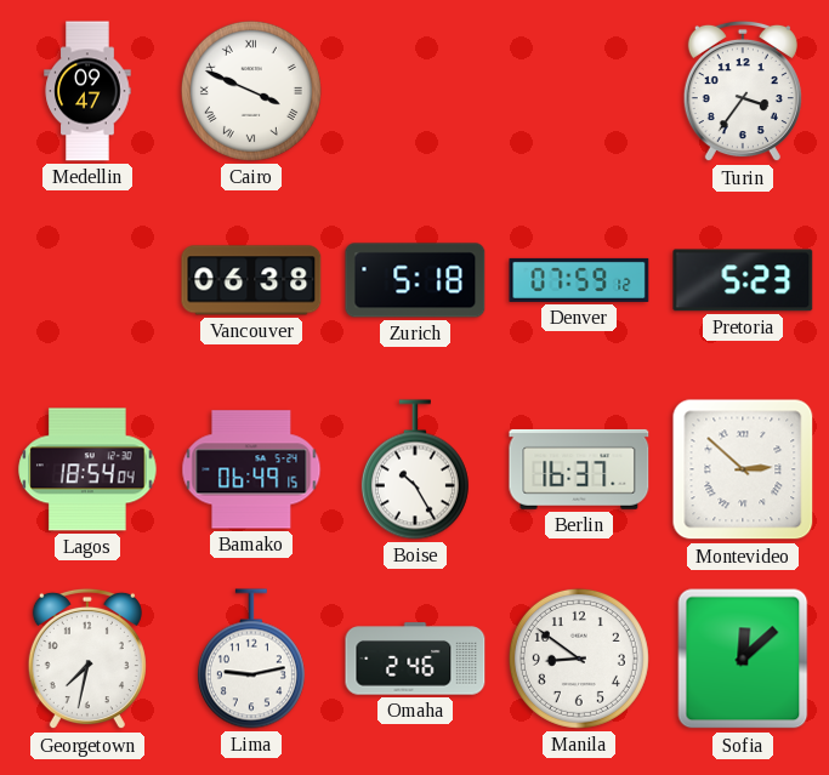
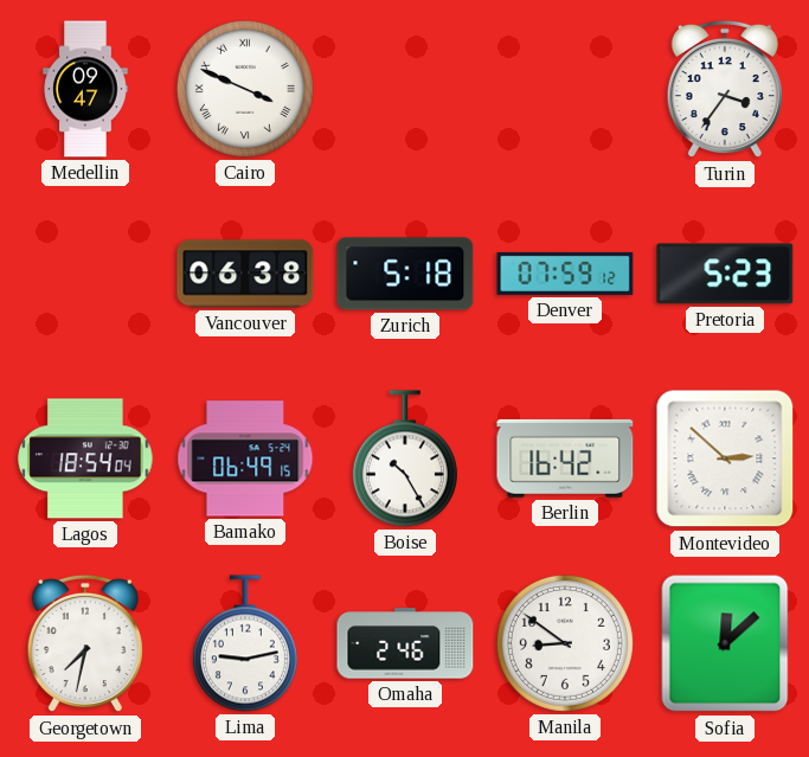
Berlin: 16:37 -> 16:42
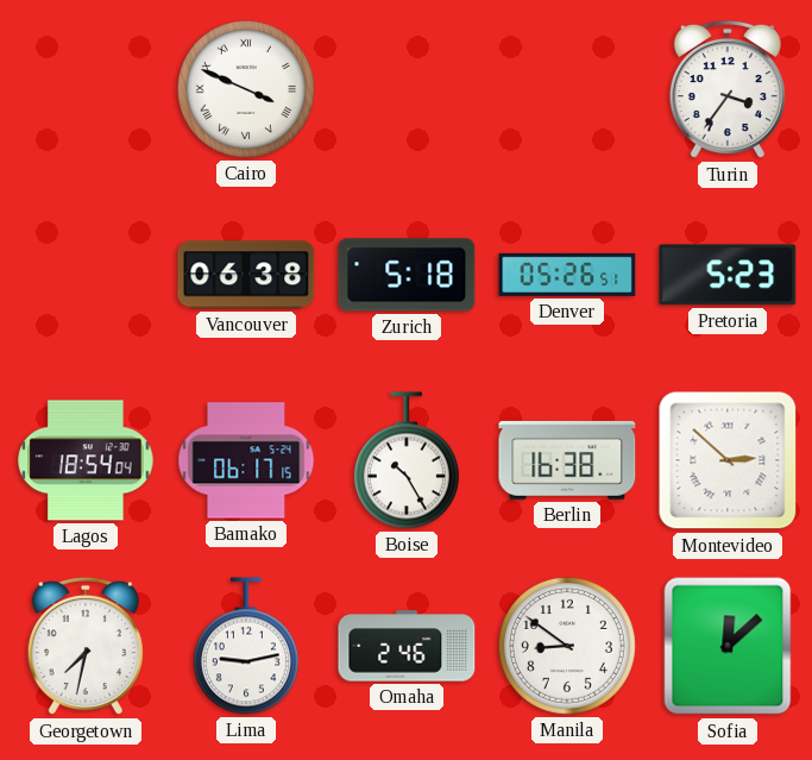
Medellin: 09:47 -> none
Denver: 07:59 -> 05:26
Bamako: 06:49 -> 06:17
Berlin: 16:42 -> 16:38
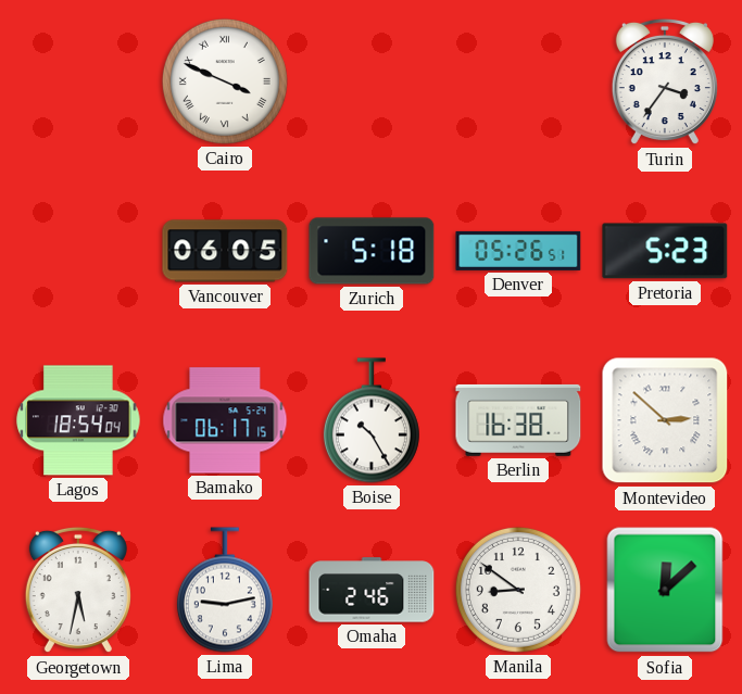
Vancouver: 06:38 -> 06:05
Georgetown: 7:32 -> 5:32
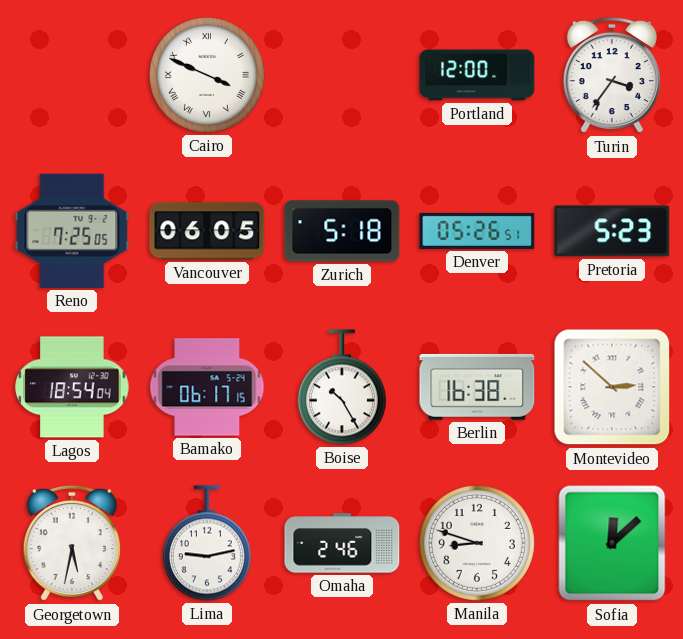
Portland: none -> 12:00
Reno: none -> 7:25
Manila: 8:51 -> 8:48
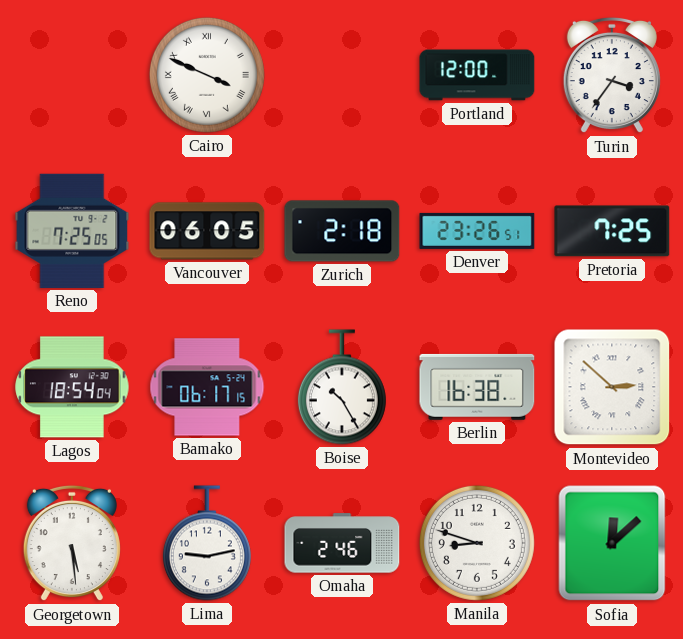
Zurich: 5:18 -> 2:18
Denver: 05:26 -> 23:26
Pretoria: 5:23 -> 7:25
Georgetown: 5:32 -> 5:29
